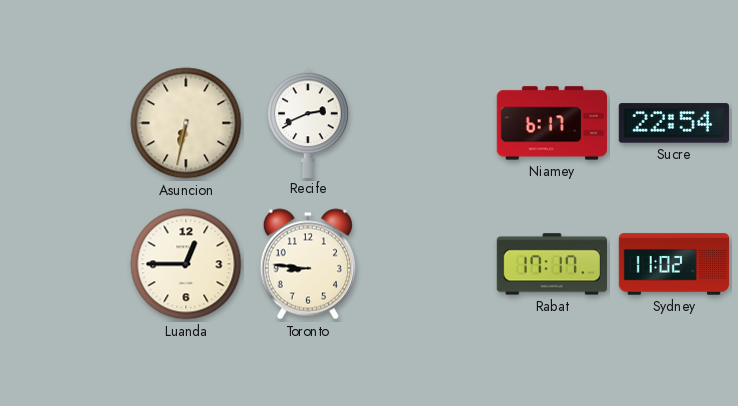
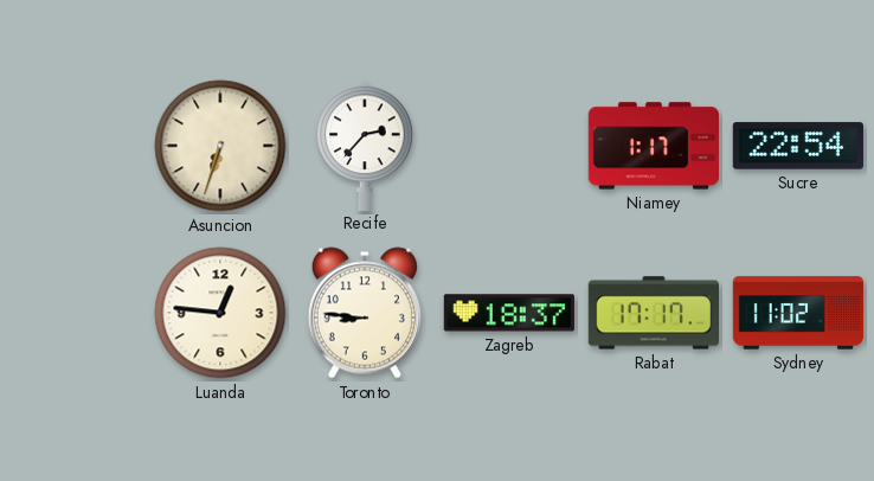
Asuncion: 6:32 -> 6:33
Recife: 2:41 -> 2:37
Niamey: 6:17 -> 1:17
Luanda: 12:45 -> 12:46
Zagreb: none -> 18:37
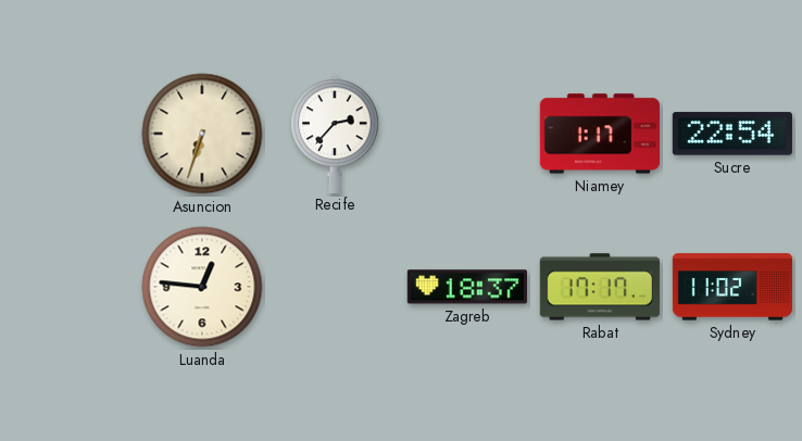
Toronto: 8:46 -> none
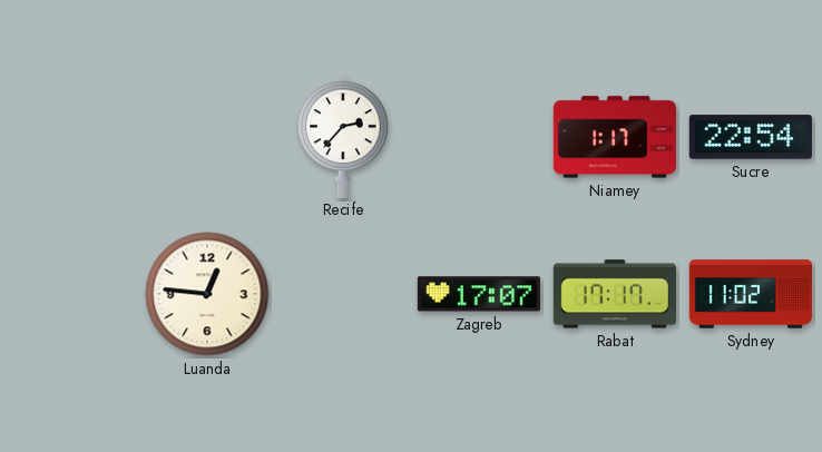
Asuncion: 6:33 -> none
Zagreb: 18:37 -> 17:07
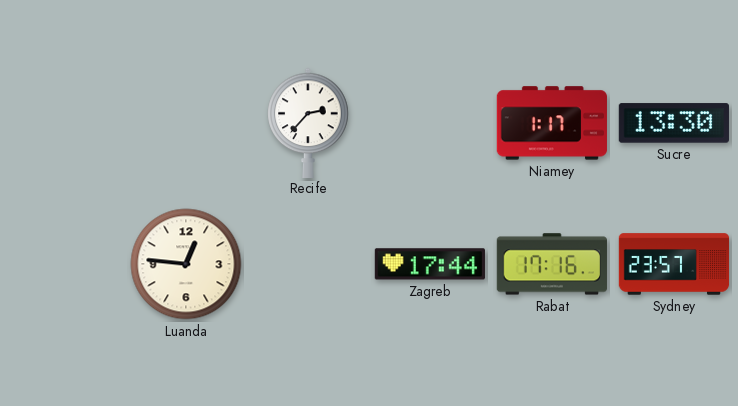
Sucre: 22:54 -> 13:30
Zagreb: 17:07 -> 17:44
Rabat: 17:17 -> 17:16
Sydney: 11:02 -> 23:57
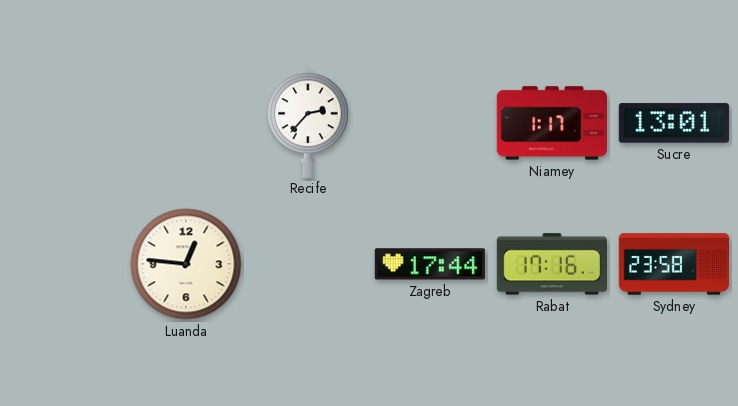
Sucre: 13:30 -> 13:01
Sydney: 23:57 -> 23:58
